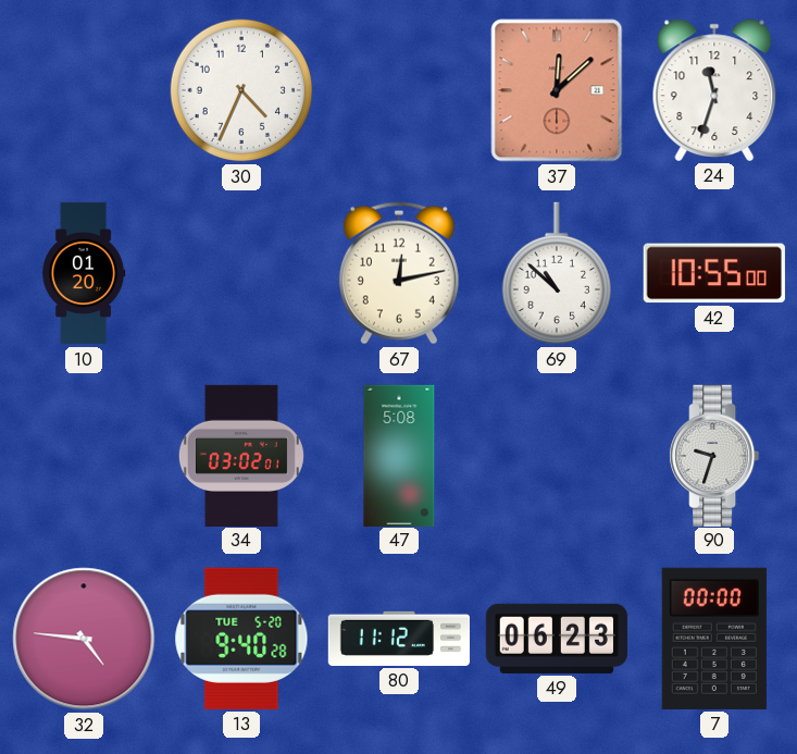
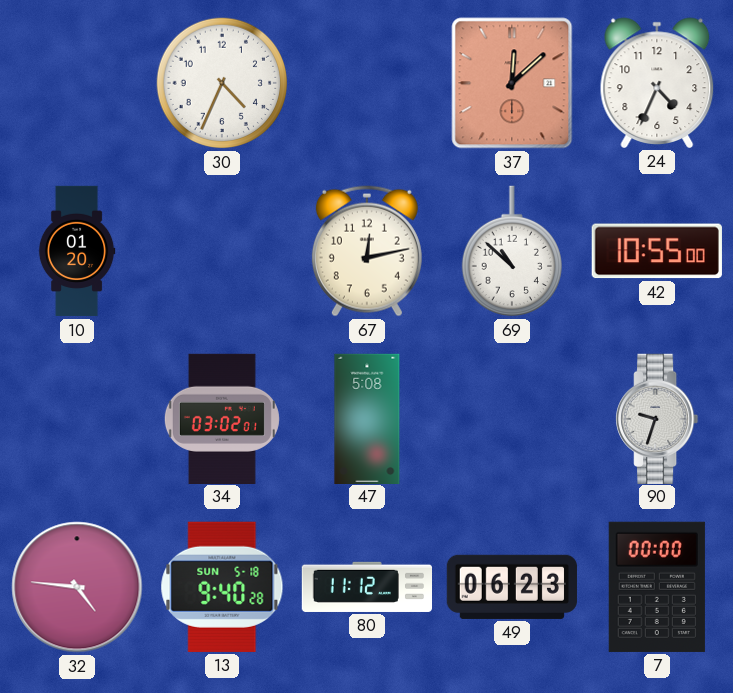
24: 11:33 -> 4:34
13 date: TUE 5-20 -> SUN 5-18
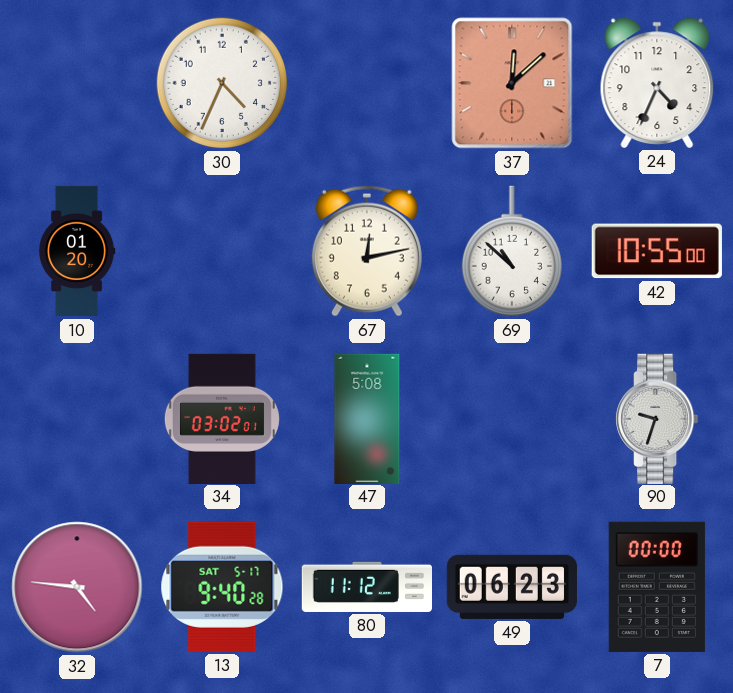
13 date: SUN 5-18 -> SAT 5-17
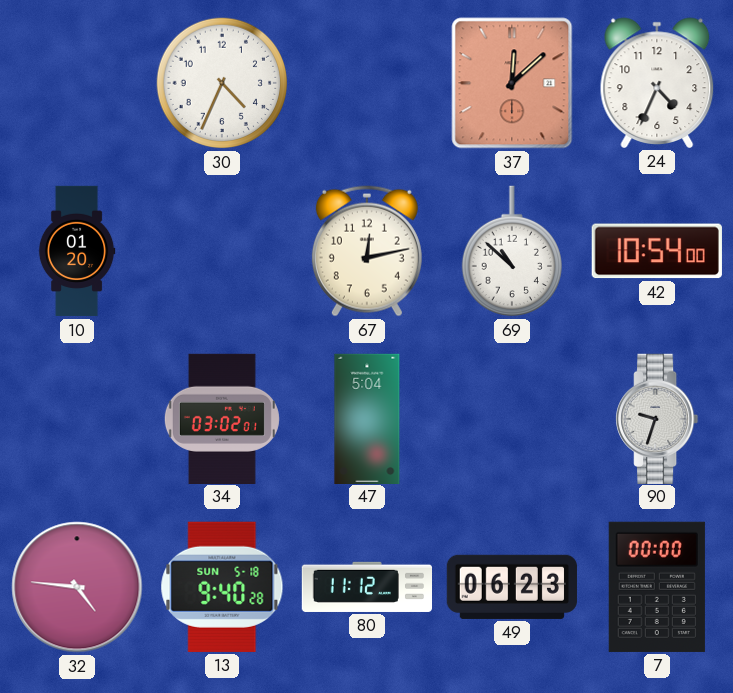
42: 10:55 -> 10:54
47: 5:08 -> 5:04
13 date: SAT 5-17 -> SUN 5-18
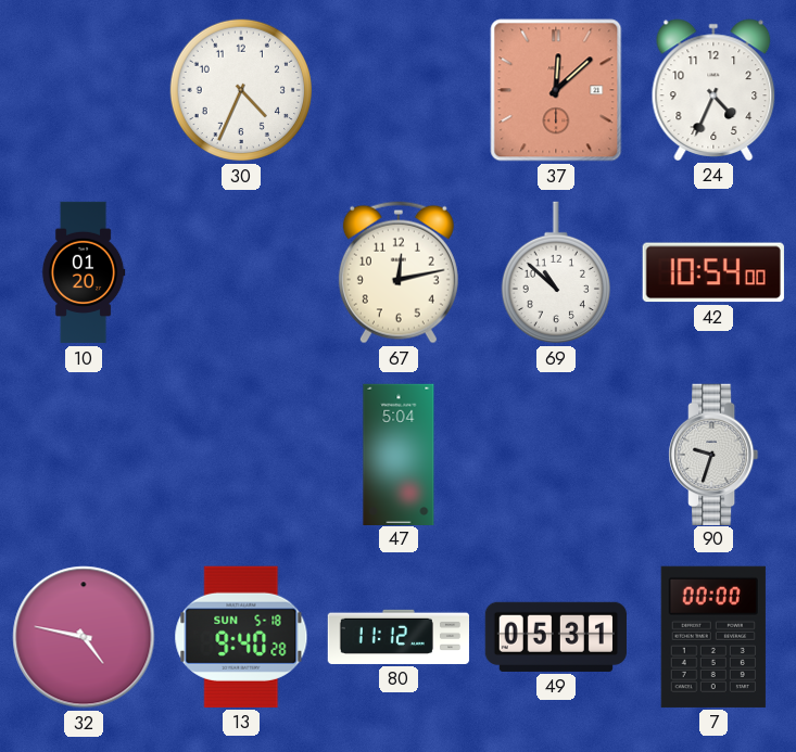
34: 03:02 -> none
32: 4:46 -> 4:47
49: 06:23 -> 05:31
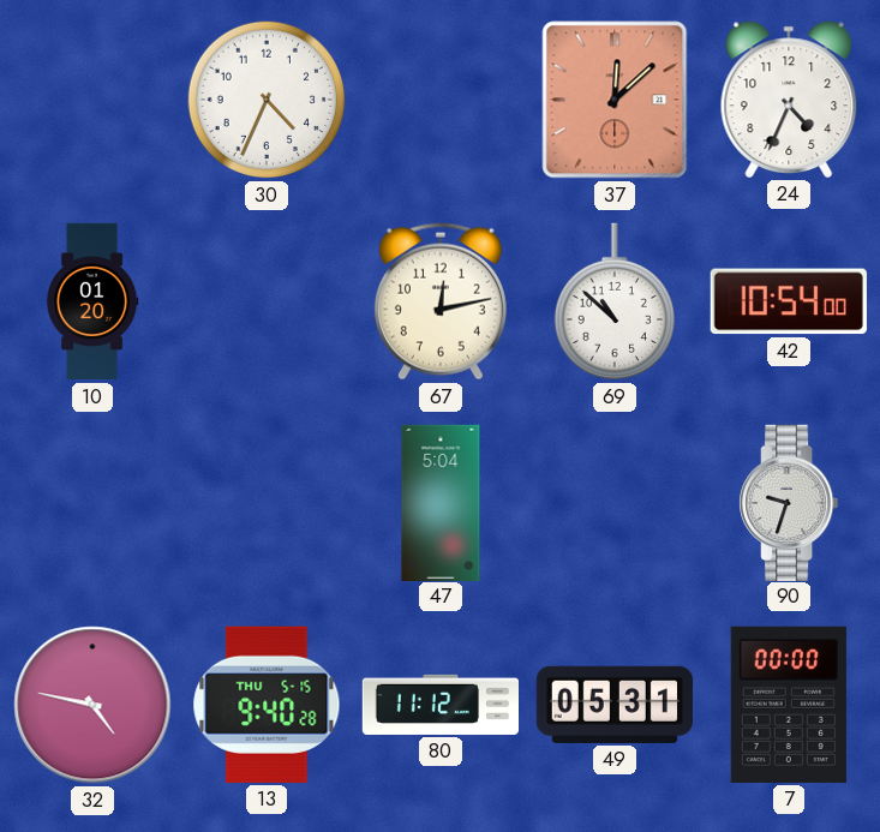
13 date: SUN 5-18 -> THU 5-15
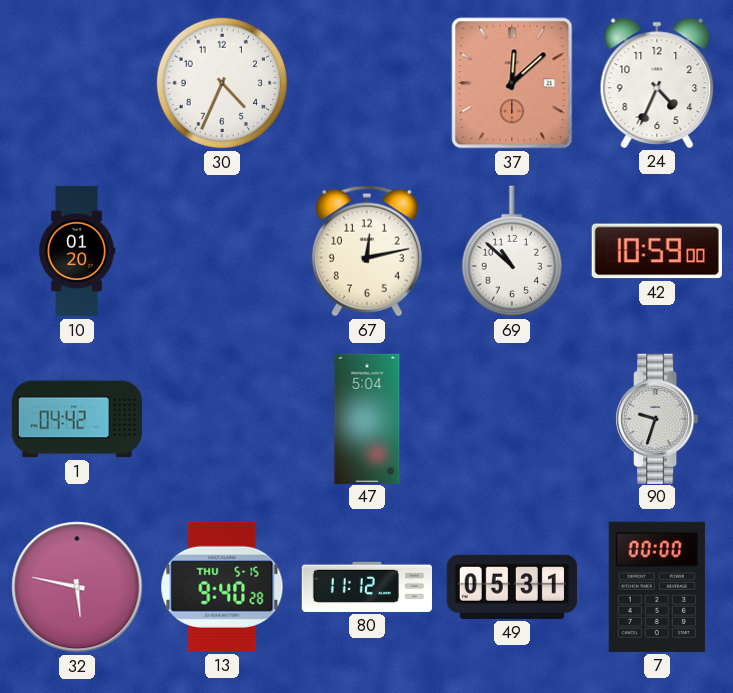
42: 10:54 -> 10:59
1: none -> 04:42
32: 4:47 -> 5:47
